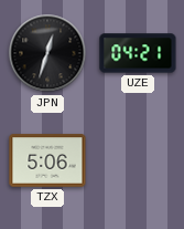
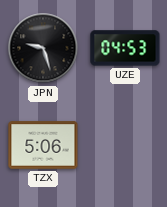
JPN: 12:33 -> 9:27
UZE: 04:21 -> 04:53
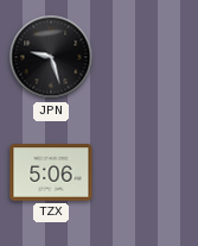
UZE: 04:53 -> none
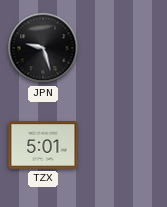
TZX: 5:06 -> 5:01
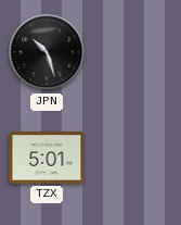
JPN: 9:27 -> 10:27
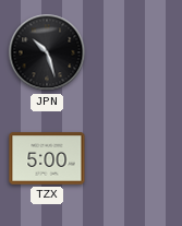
TZX: 5:01 -> 5:00
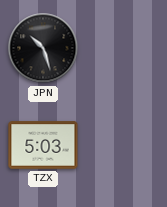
TZX: 5:00 -> 5:03
